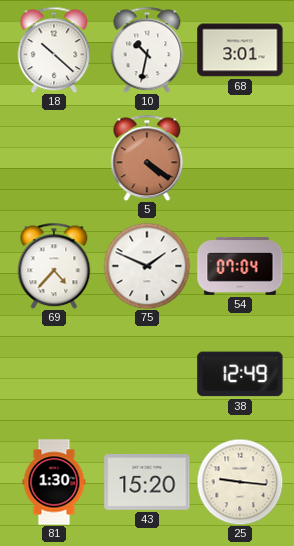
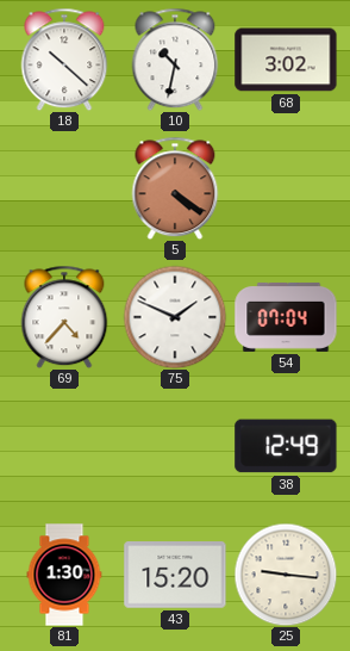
68: 3:01 -> 3:02
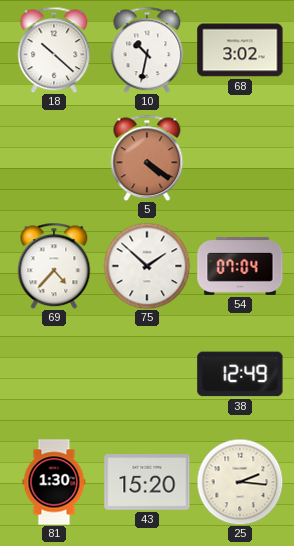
75: 1:49 -> 1:52
25: 9:16 -> 2:16
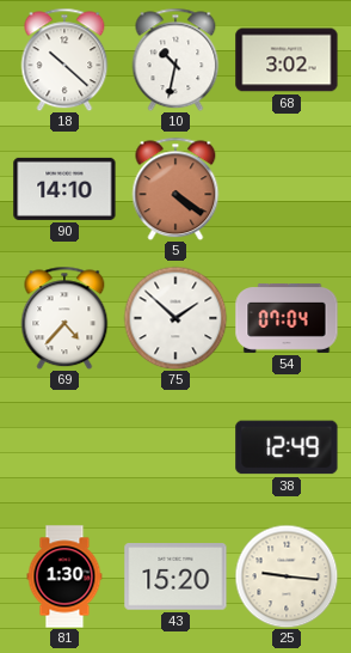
90: none -> 14:10
25: 2:16 -> 9:16
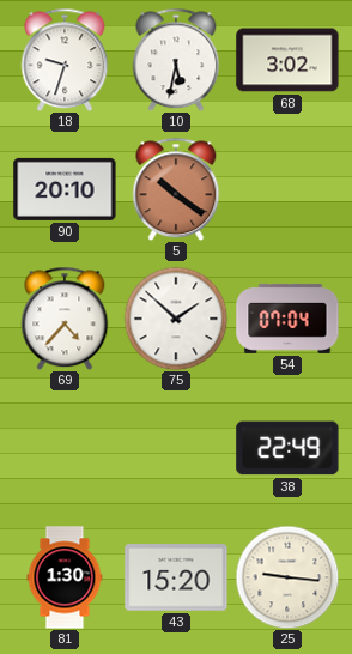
18: 10:22 -> 9:33
10: 10:32 -> 5:32
90: 14:10 -> 20:10
5: 4:21 -> 10:21
38: 12:49 -> 22:49
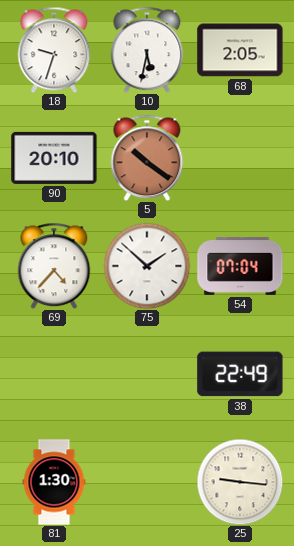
68: 3:02 -> 2:05
43: 15:20 -> none
